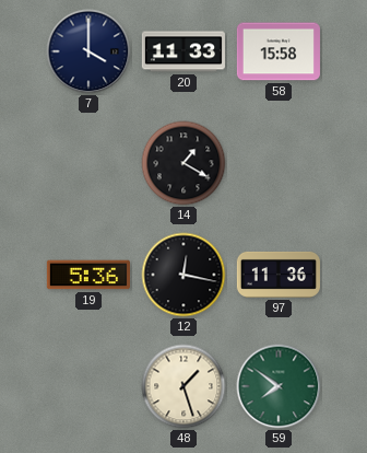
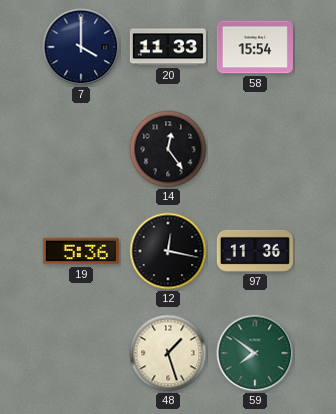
58: 15:58 -> 15:54
14: 1:20 -> 12:24
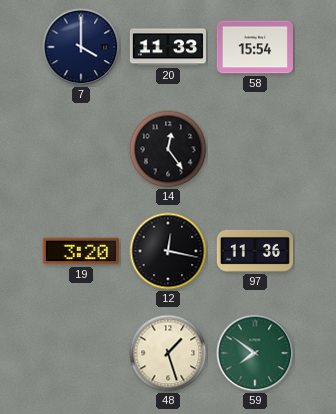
19: 5:36 -> 3:20
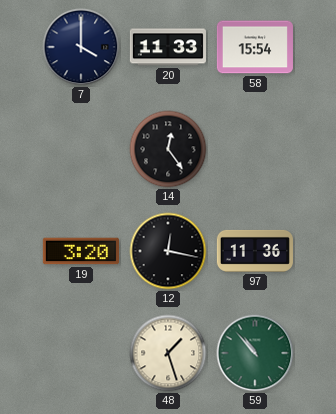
59: 7:51 -> 10:53
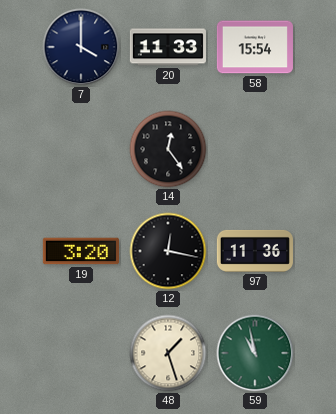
59: 10:53 -> 10:58
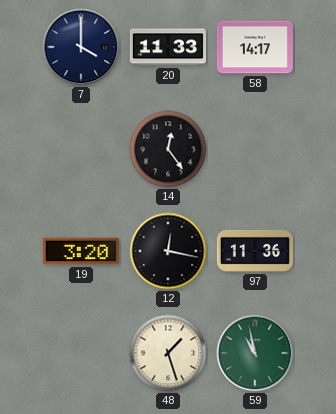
58: 15:54 -> 14:17
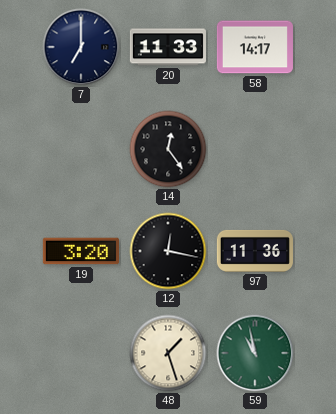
7: 4:00 -> 7:00
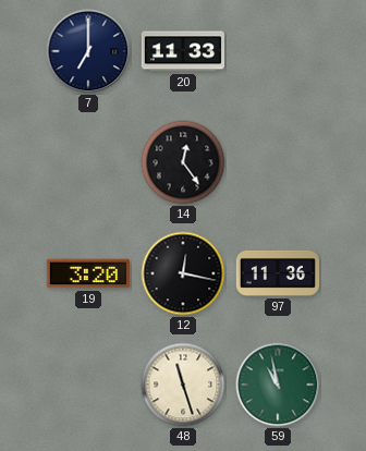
58: 14:17 -> none
48: 1:27 -> 11:27
